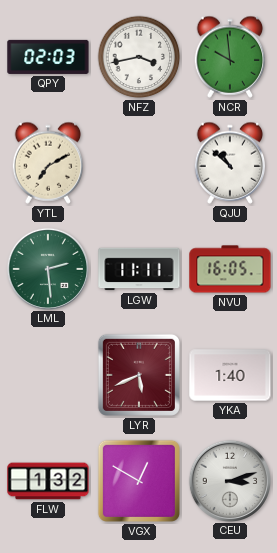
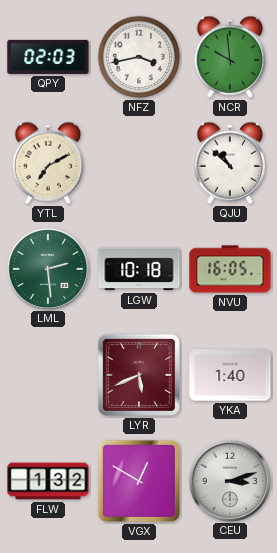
LGW: 11:11 -> 10:18
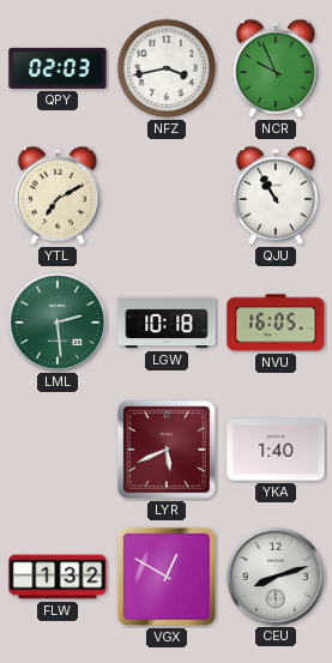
NCR: 9:59 -> 9:56
QJU: 10:52 -> 10:55
CEU: 3:12 -> 8:12
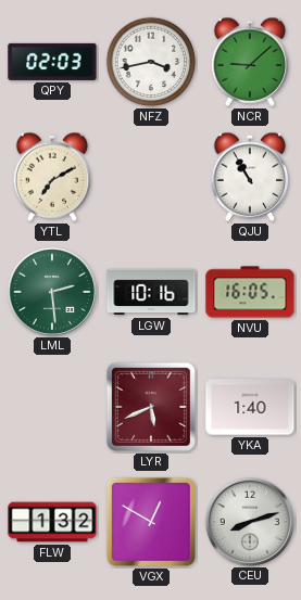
NCR: 9:56 -> 9:08
LGW: 10:18 -> 10:16
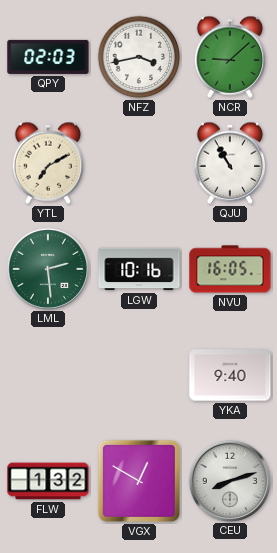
LYR: 5:41 -> none
YKA: 1:40 -> 9:40
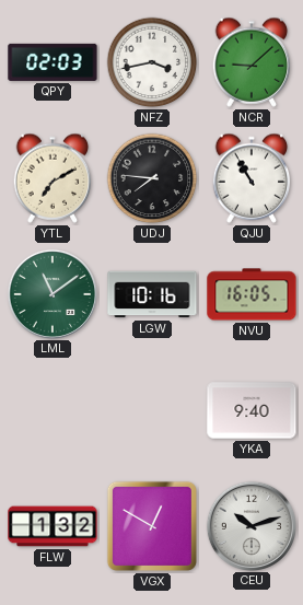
UDJ: none -> 7:46
LML: 2:29 -> 11:09
CEU: 8:12 -> 10:12
